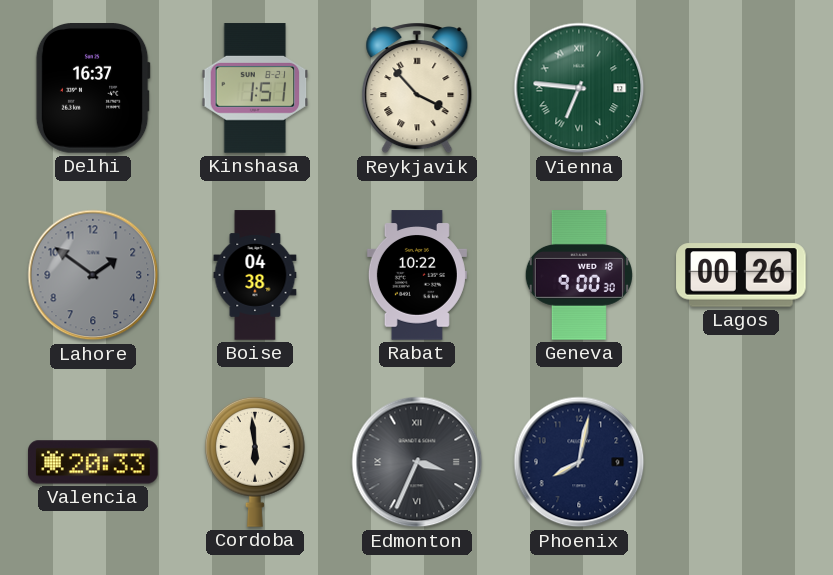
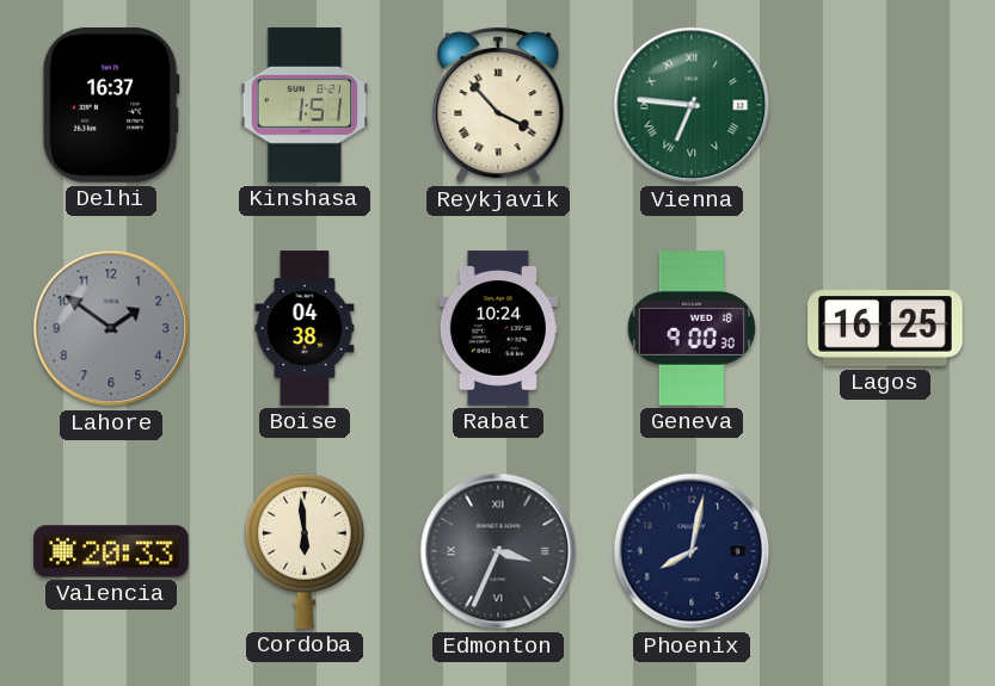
Rabat: 10:22 -> 10:24
Lagos: 00:26 -> 16:25
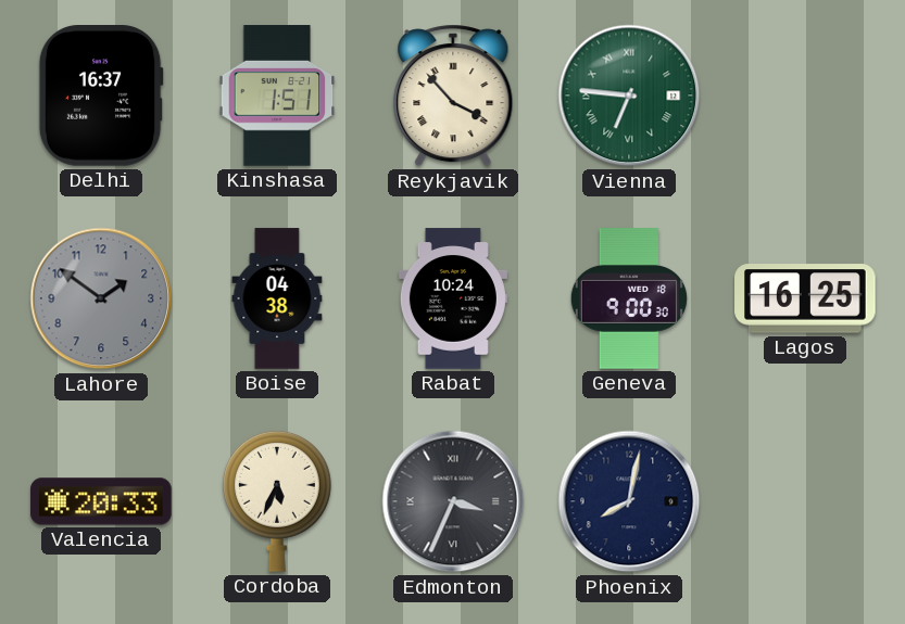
Cordoba: 5:59 -> 5:34
